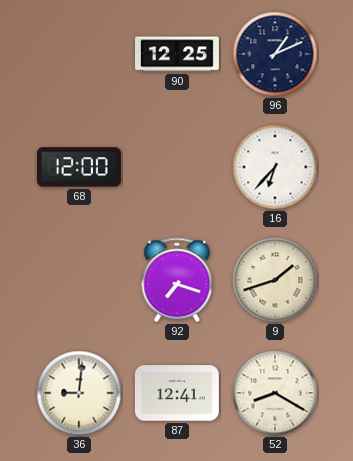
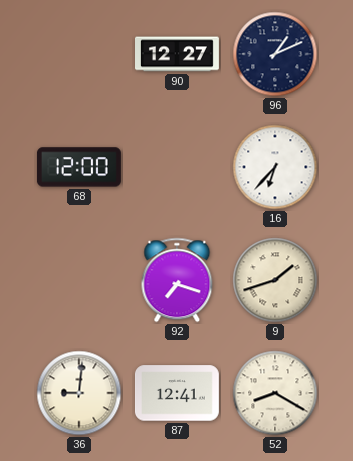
90: 12:25 -> 12:27
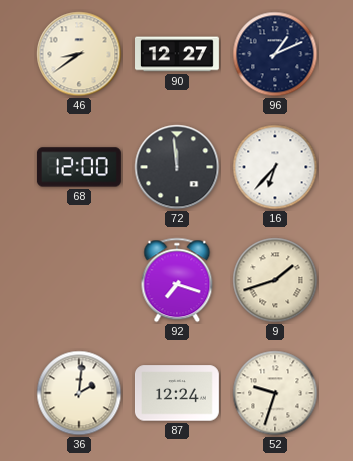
46: none -> 8:39
72: none -> 11:59
36: 9:01 -> 2:01
87: 12:41 -> 12:24
52: 8:20 -> 9:33
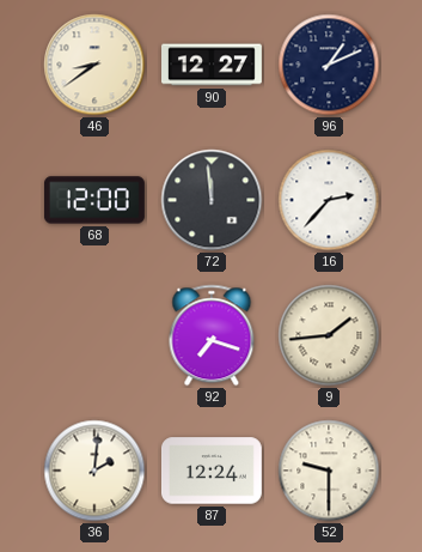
16: 6:37 -> 2:37
9: 1:42 -> 1:44
52: 9:33 -> 9:30
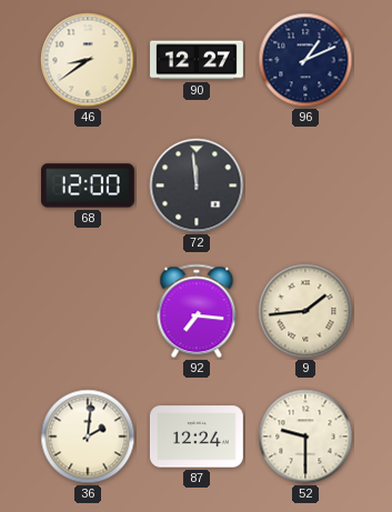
16: 2:37 -> none
92: 7:18 -> 7:16
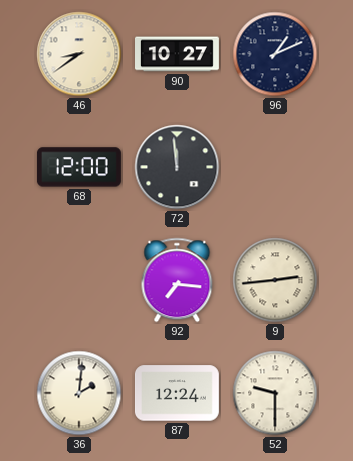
90: 12:27 -> 10:27
9: 1:44 -> 2:44
